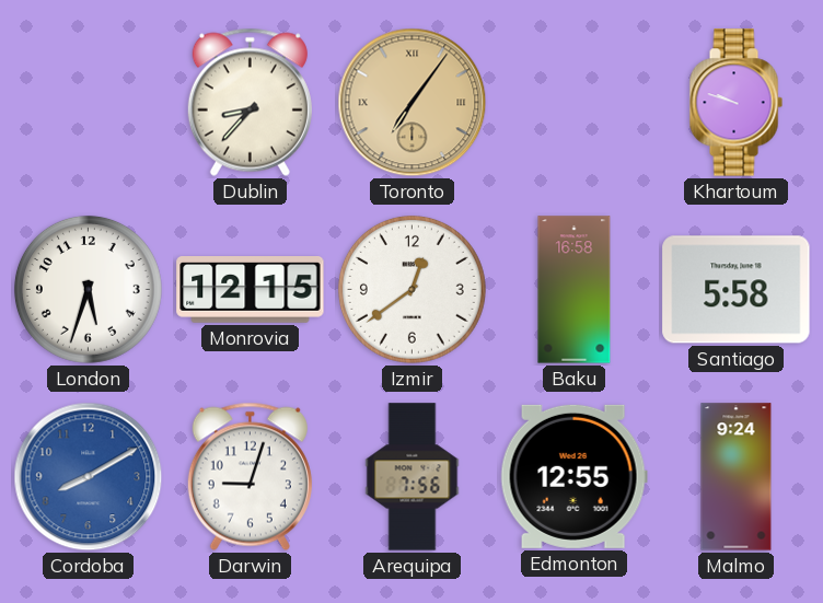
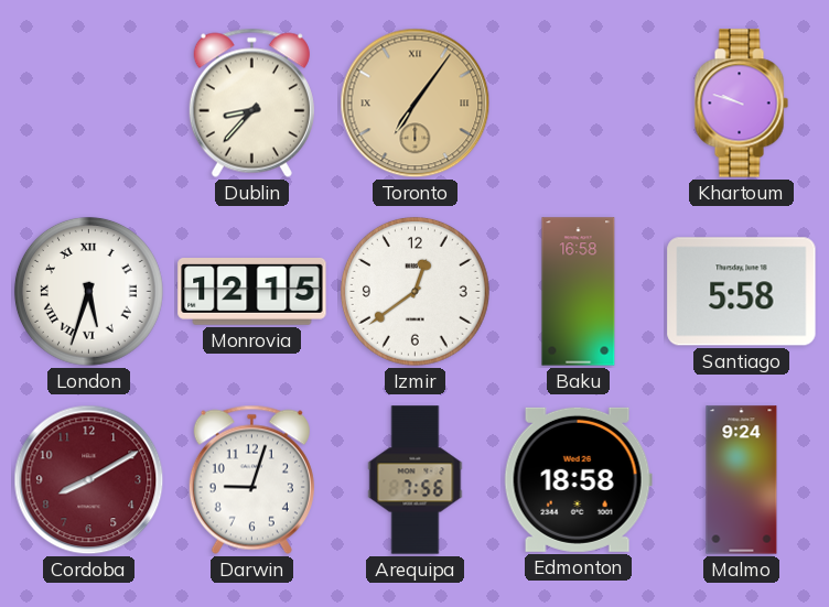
London numerals: Arabic -> Roman
Cordoba dial: blue -> burgundy
Edmonton: 12:55 -> 18:58
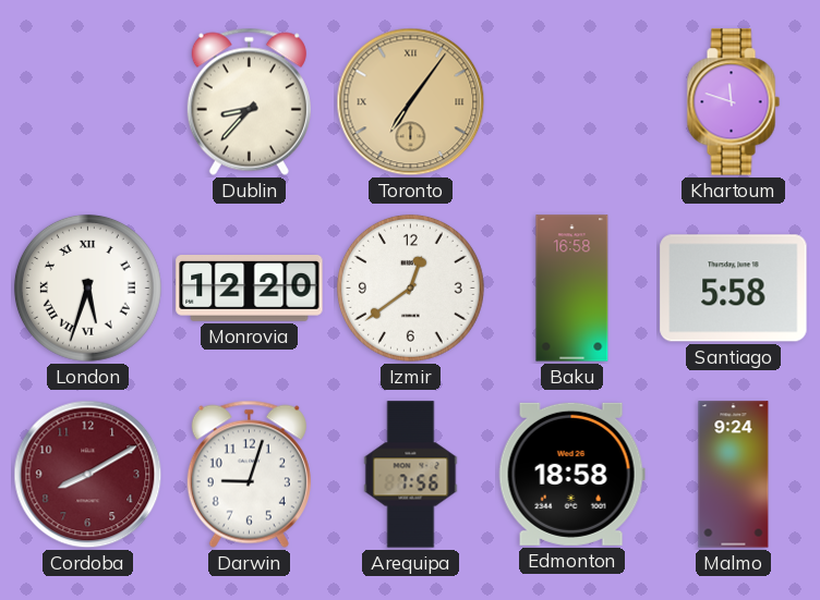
Khartoum: 9:48 -> 11:48
Monrovia: 12:15 -> 12:20
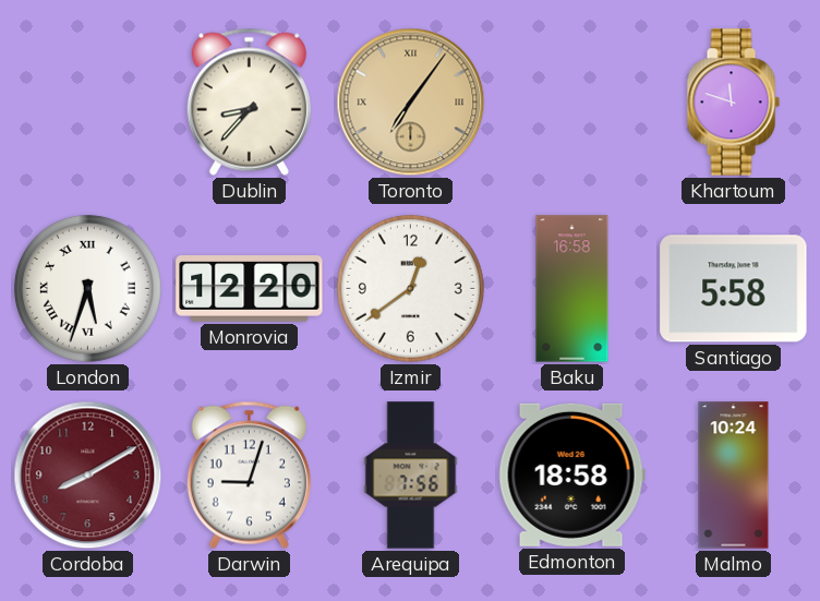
Malmo: 9:24 -> 10:24
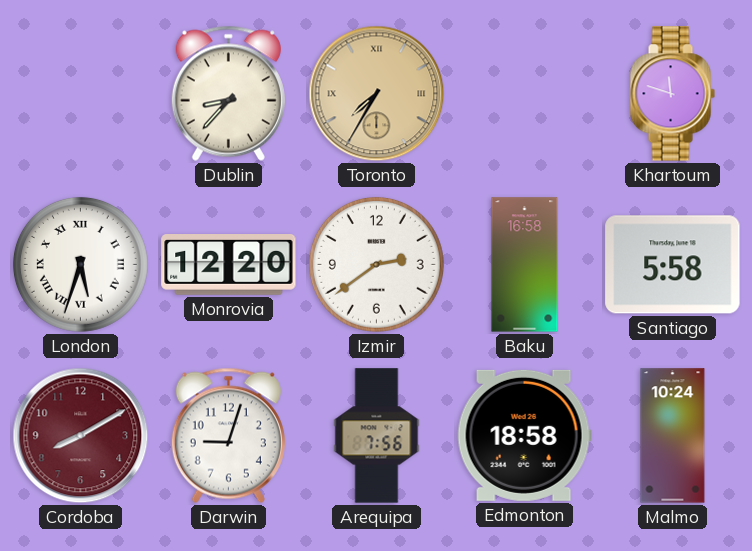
Toronto: 7:06 -> 7:35
Izmir: 12:39 -> 2:39
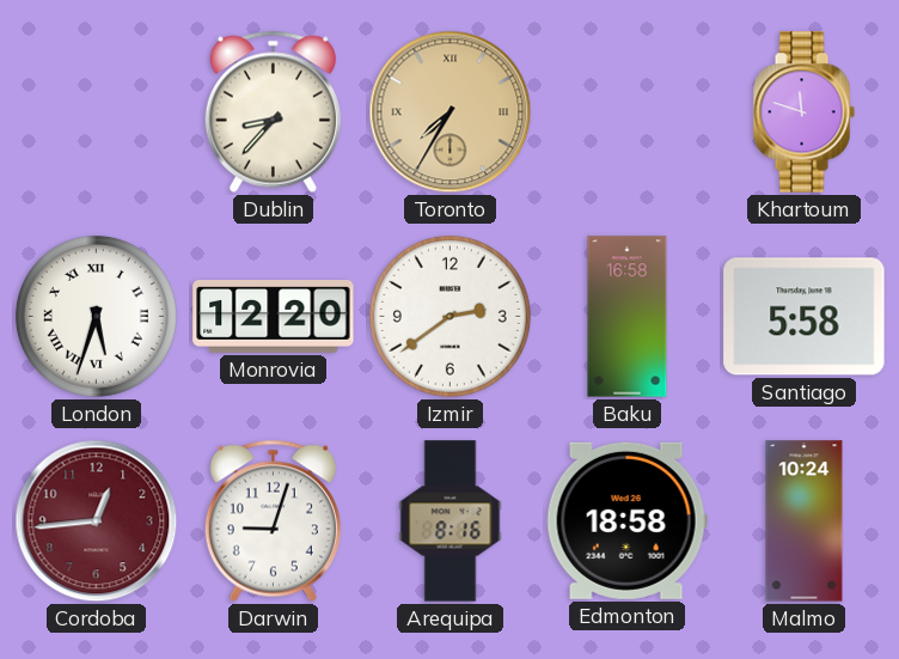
Cordoba: 8:10 -> 12:44
Arequipa: 7:56 -> 8:16
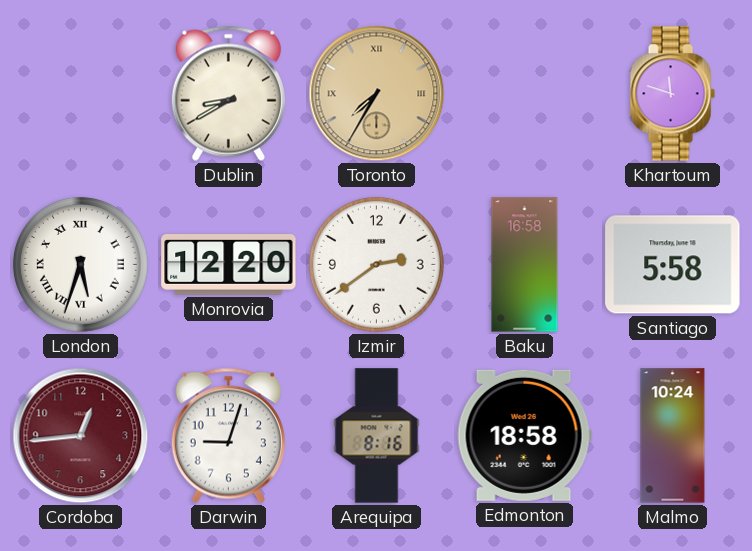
Dublin: 8:37 -> 8:40
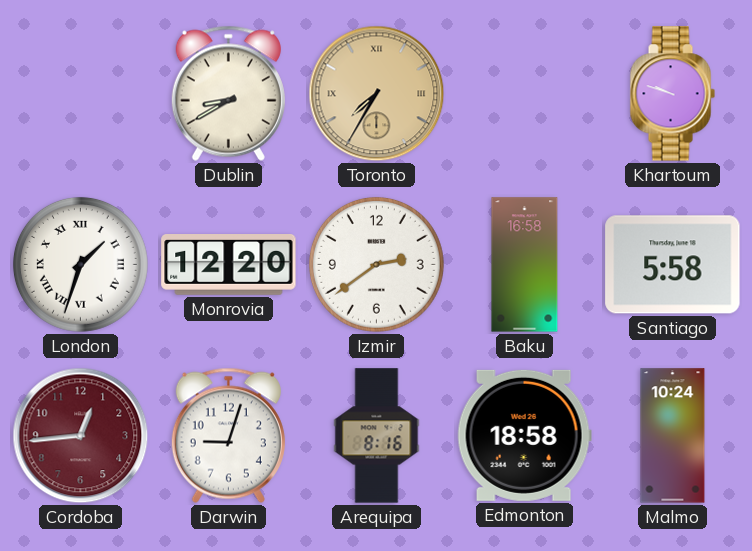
Khartoum: 11:48 -> 9:48
London: 5:33 -> 1:33
